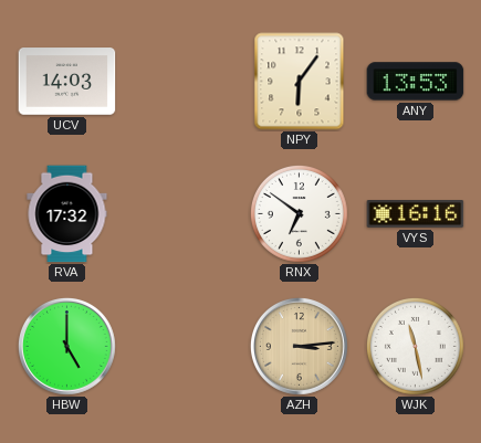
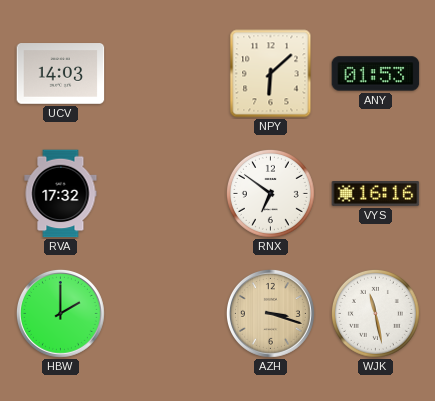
NPY: 6:06 -> 6:08
ANY: 13:53 -> 01:53
HBW: 5:00 -> 2:00
AZH: 3:14 -> 3:18
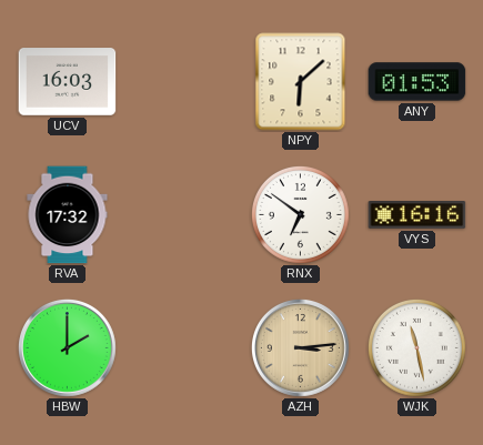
UCV: 14:03 -> 16:03
AZH: 3:18 -> 3:14
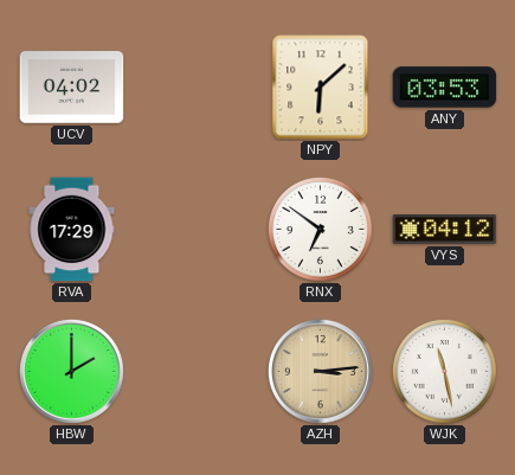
UCV: 16:03 -> 04:02
ANY: 01:53 -> 03:53
RVA: 17:32 -> 17:29
VYS: 16:16 -> 04:12
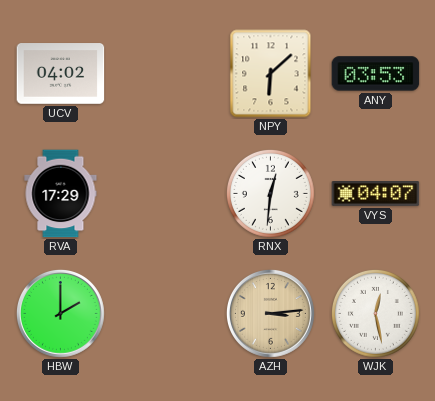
RNX: 6:51 -> 12:31
VYS: 04:12 -> 04:07
WJK: 11:28 -> 12:28
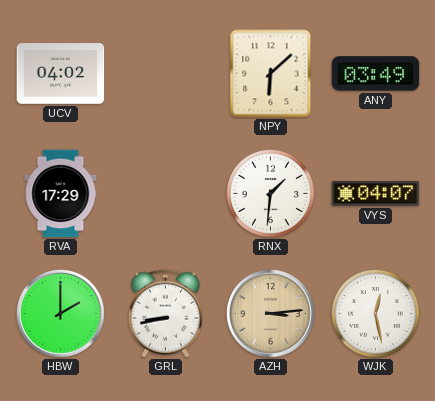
ANY: 03:53 -> 03:49
RNX: 12:31 -> 1:31
GRL: none -> 8:43
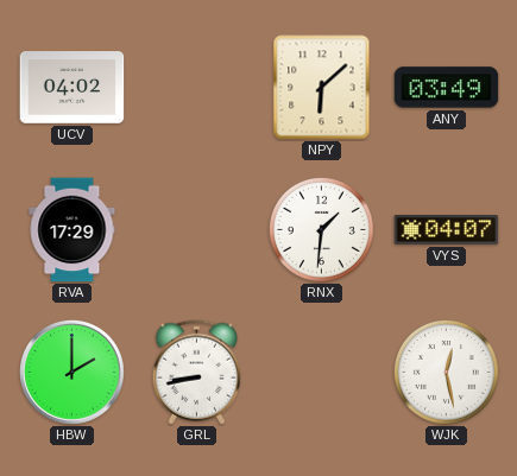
AZH: 3:14 -> none
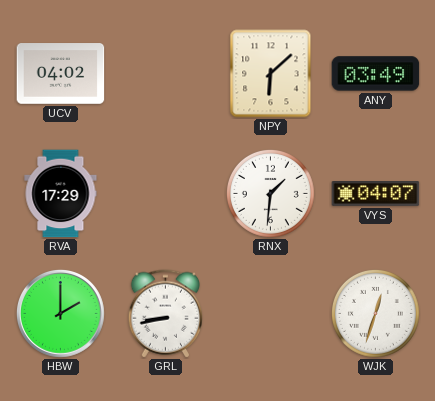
WJK: 12:28 -> 12:33
